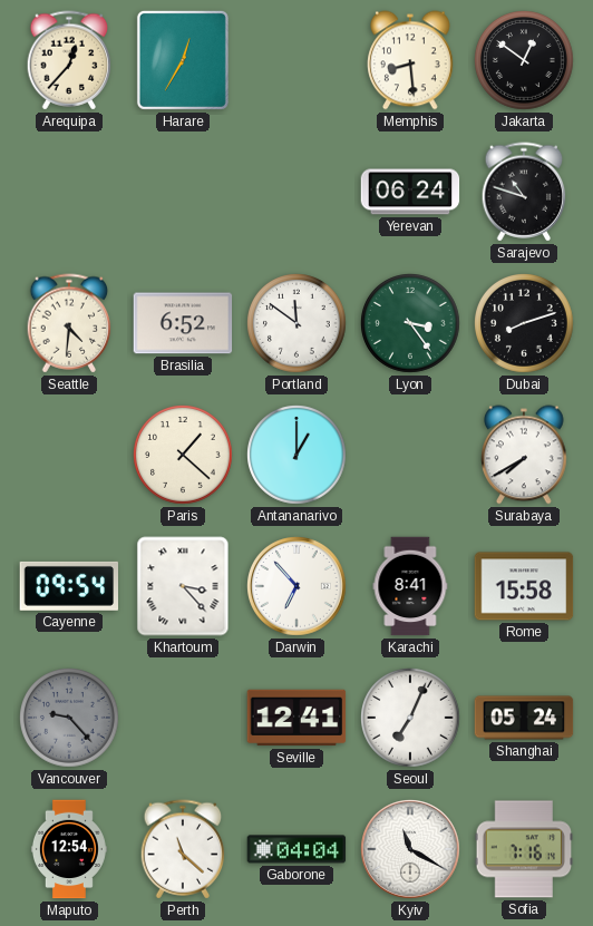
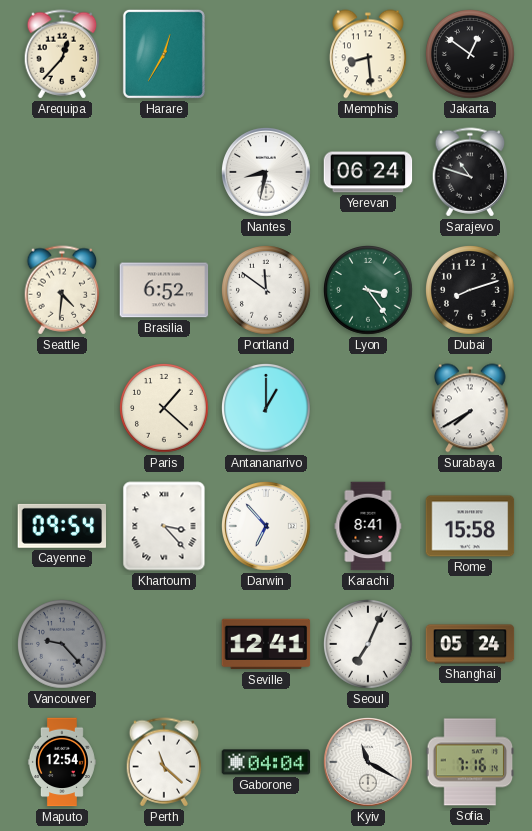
Nantes: none -> 8:32
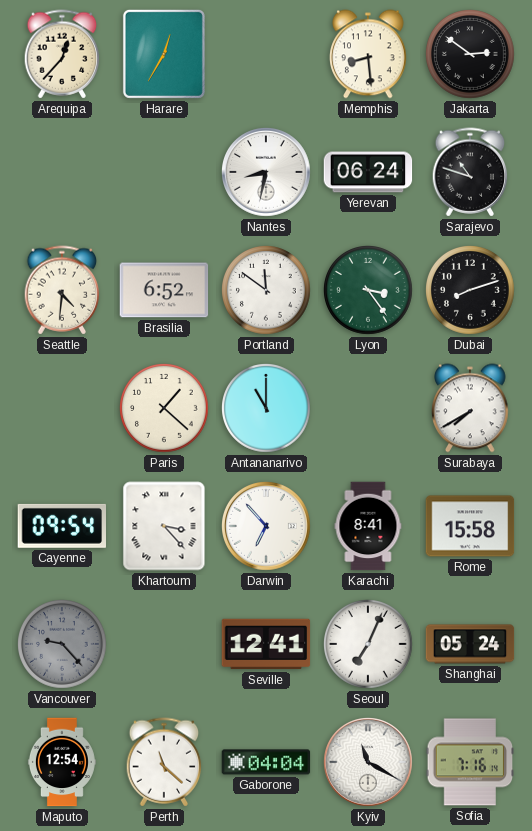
Jakarta: 12:51 -> 2:51
Antananarivo: 1:00 -> 11:00
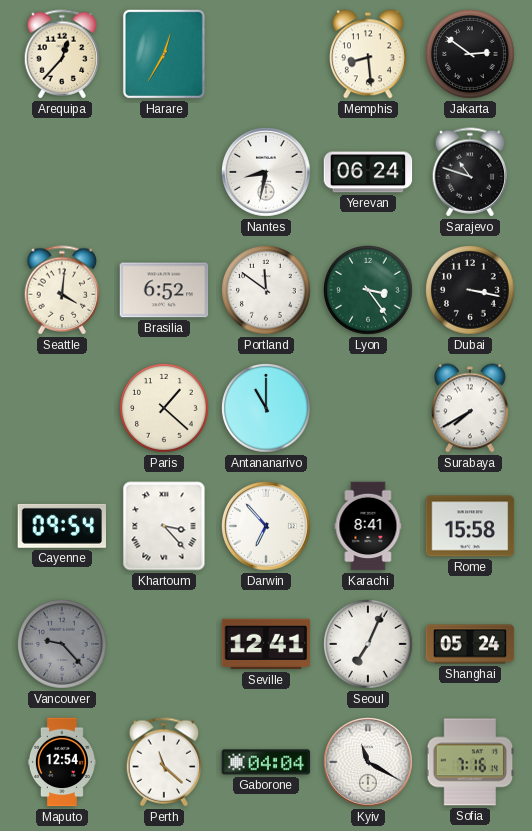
Seattle: 4:31 -> 4:01
Dubai: 8:12 -> 3:17
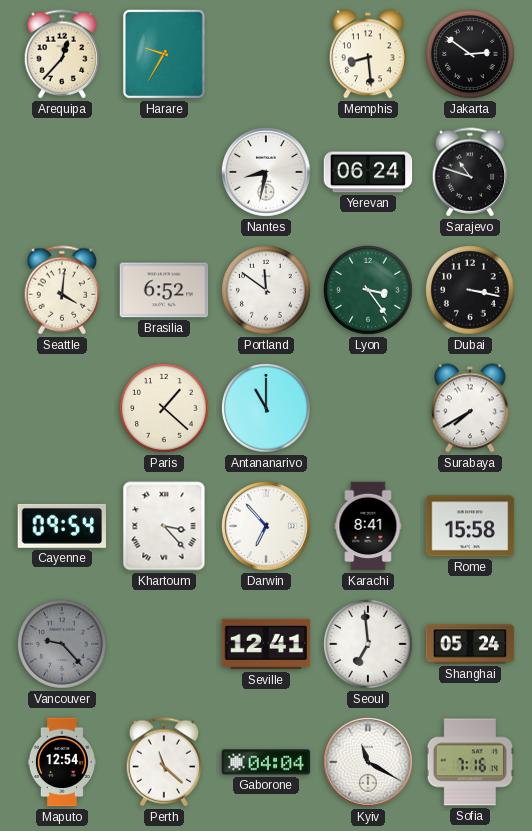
Harare: 12:35 -> 9:35
Seoul: 7:04 -> 6:59
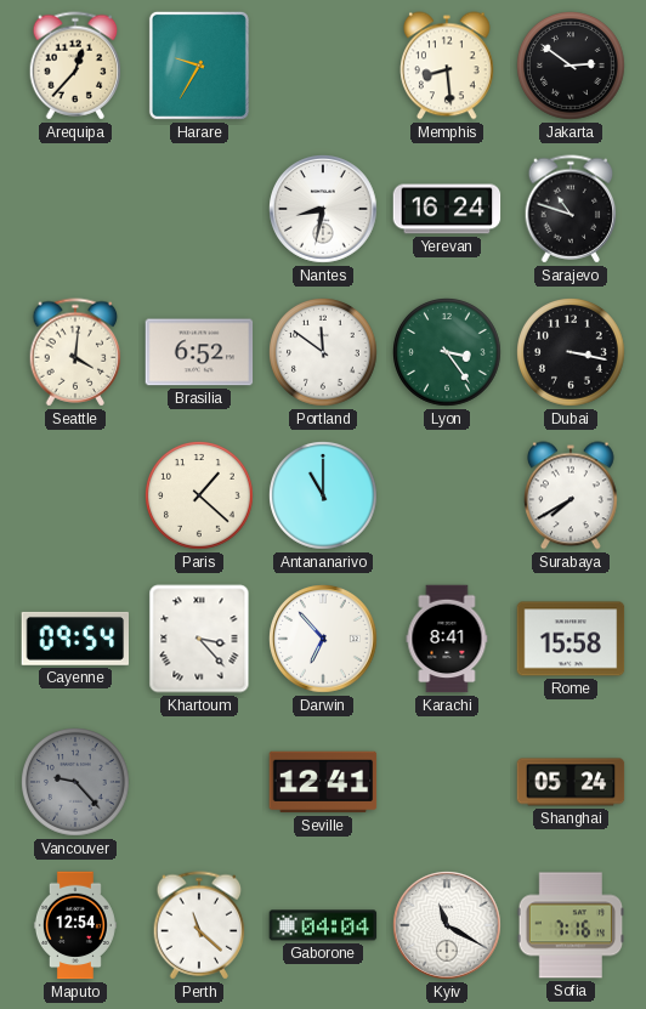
Yerevan: 06:24 -> 16:24
Seoul: 6:59 -> none
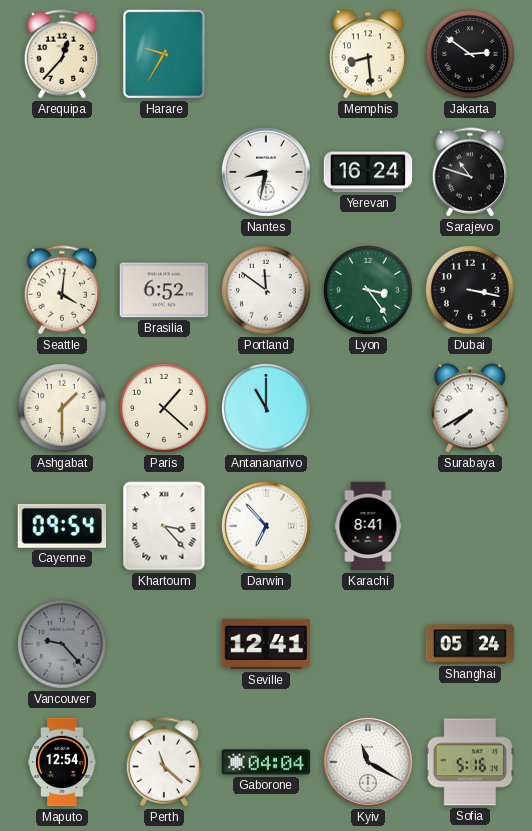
Ashgabat: none -> 1:30
Rome: 15:58 -> none
Sofia: 7:16 -> 5:16
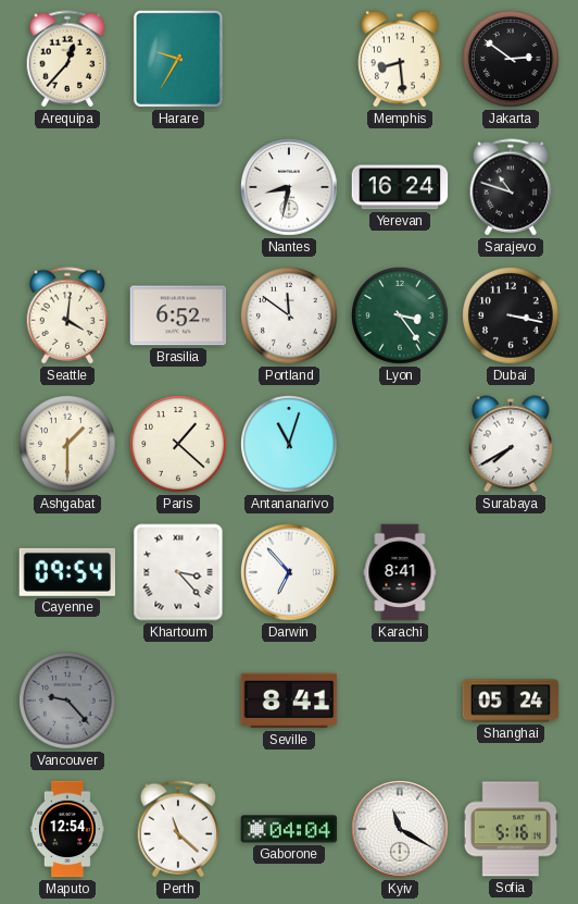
Antananarivo: 11:00 -> 11:03
Seville: 12:41 -> 8:41
